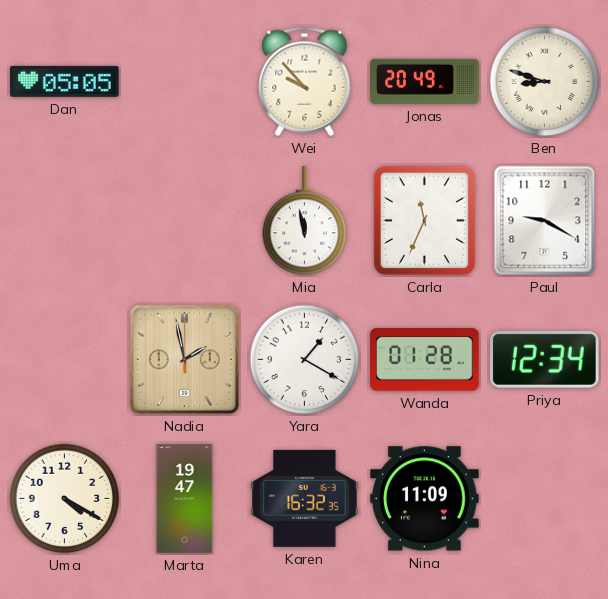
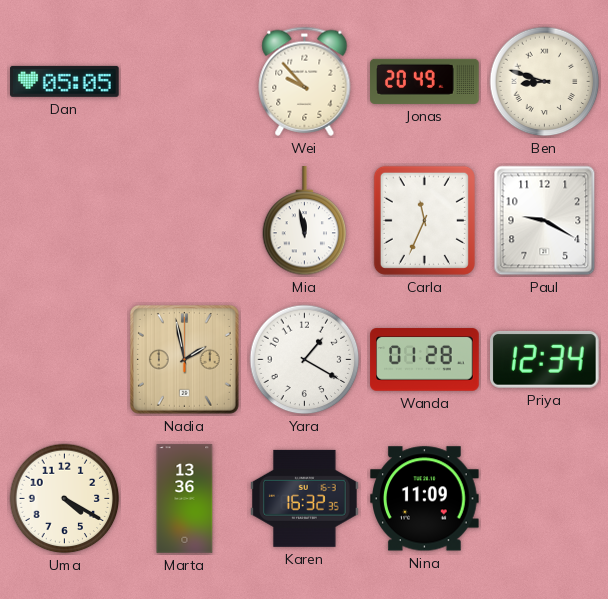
Marta: 19:47 -> 13:36
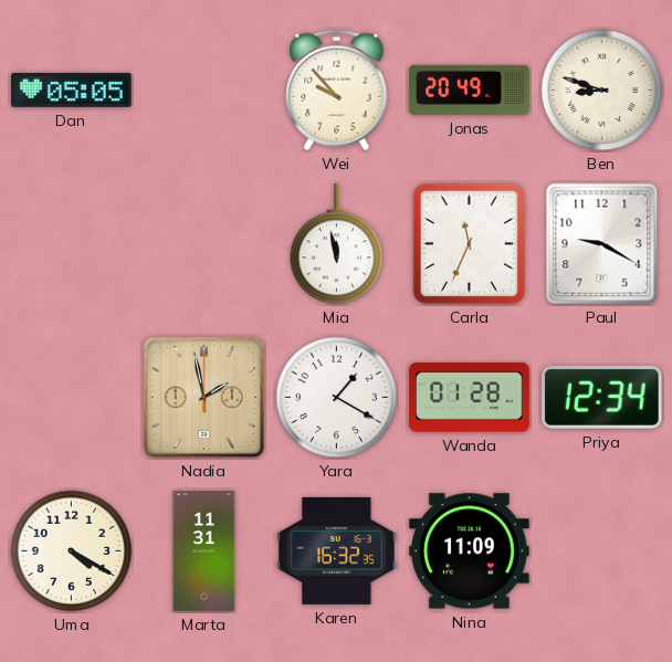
Marta: 13:36 -> 11:31
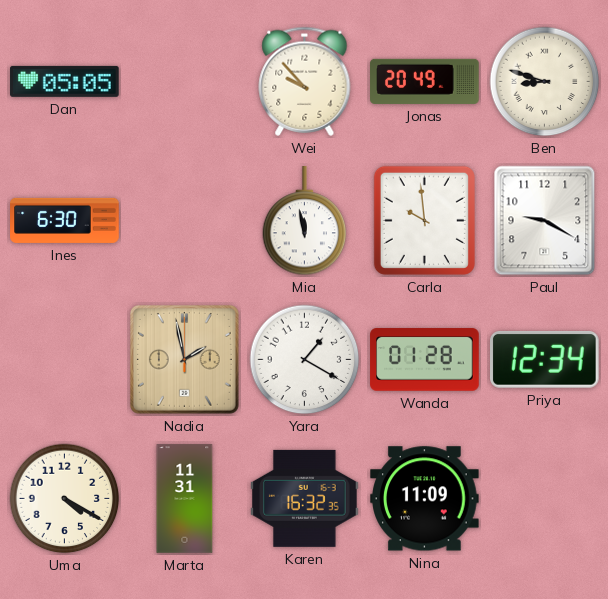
Ines: none -> 6:30
Carla: 11:34 -> 9:59
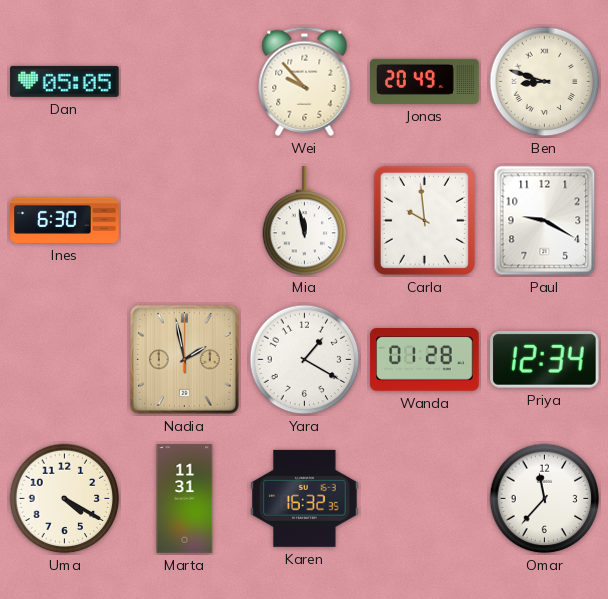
Nina: 11:09 -> none
Omar: none -> 11:37
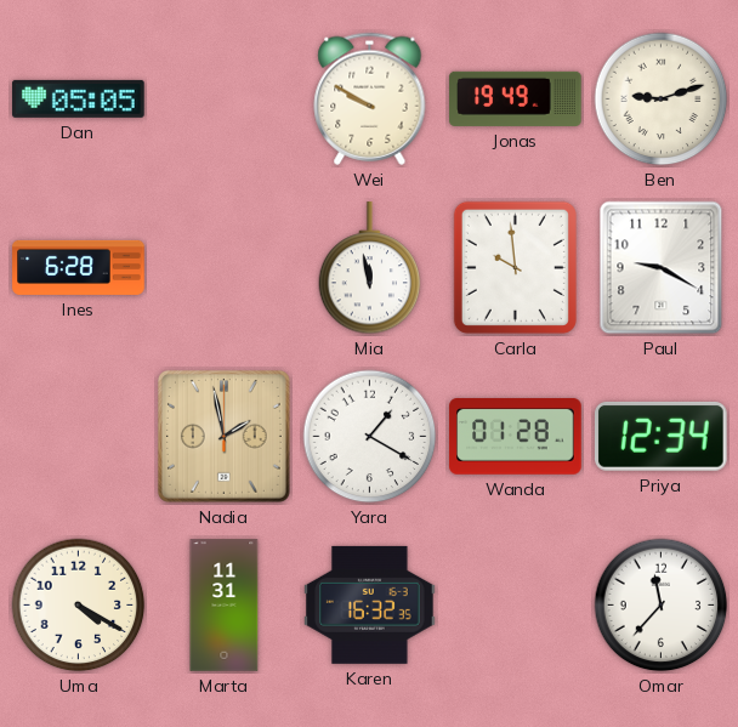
Wei: 9:53 -> 9:50
Jonas: 20:49 -> 19:49
Ben: 8:48 -> 9:12
Ines: 6:30 -> 6:28
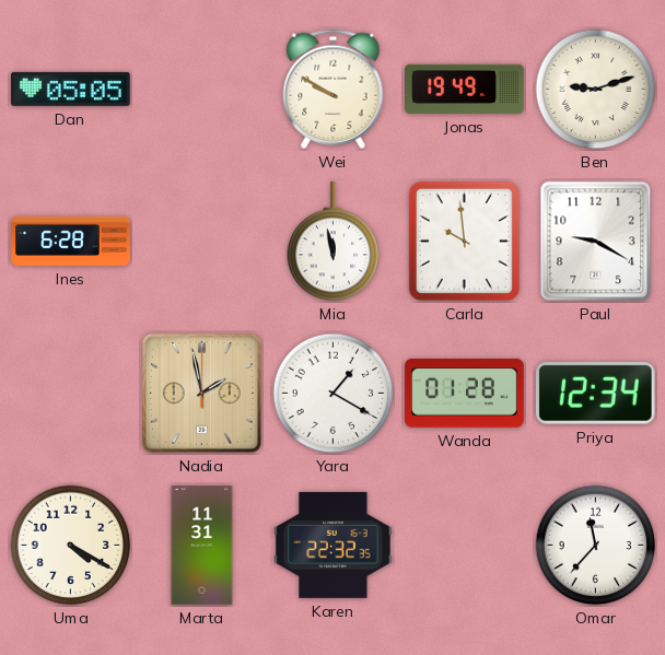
Karen: 16:32 -> 22:32
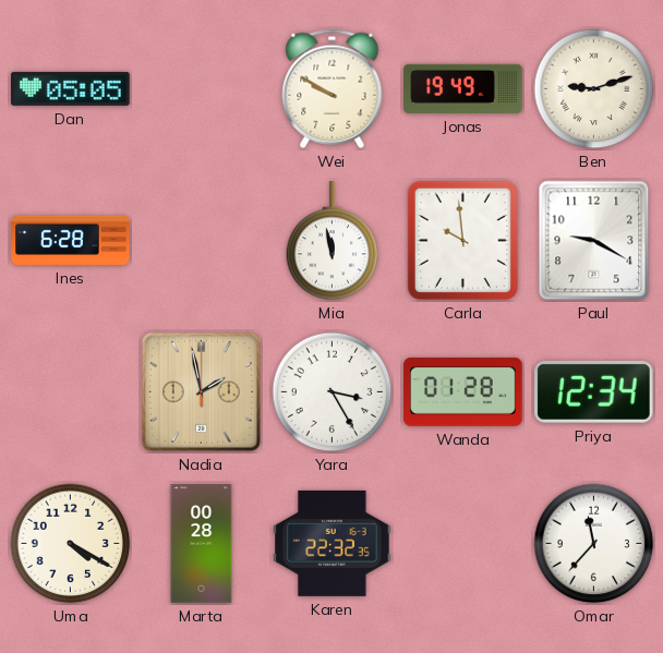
Yara: 1:20 -> 3:25
Marta: 11:31 -> 00:28
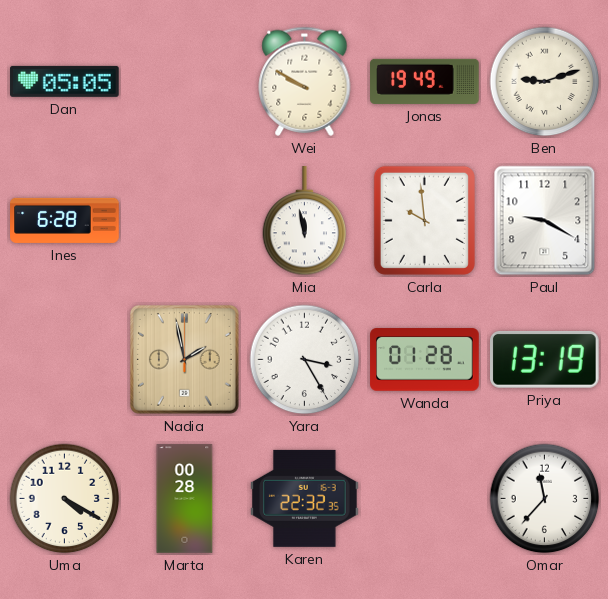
Priya: 12:34 -> 13:19
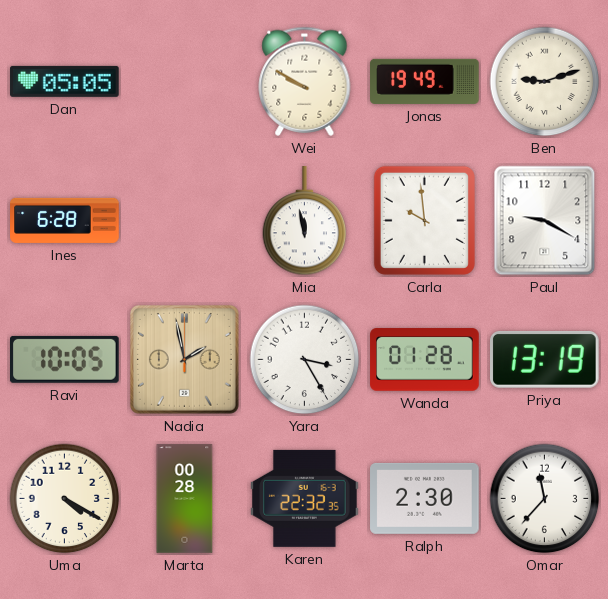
Ravi: none -> 10:05
Ralph: none -> 2:30
